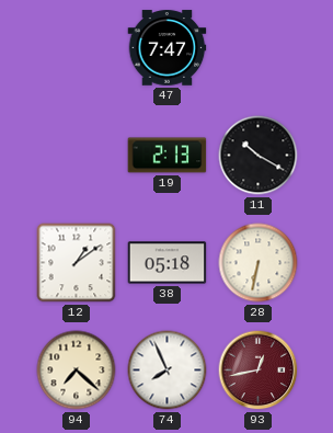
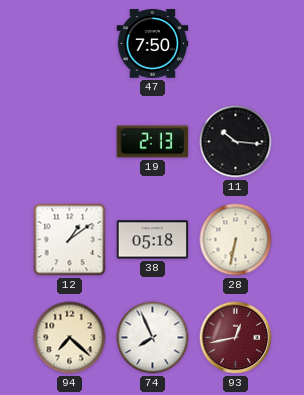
47: 7:47 -> 7:50
11: 10:20 -> 10:16
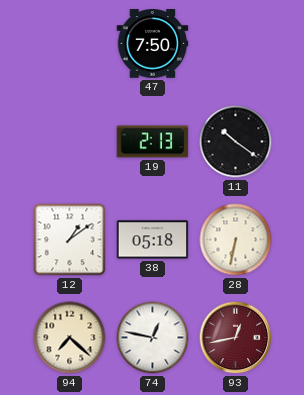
11: 10:16 -> 10:21
74: 7:56 -> 12:47
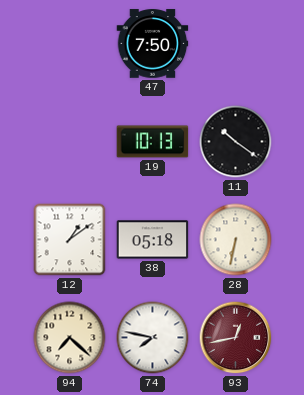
19: 2:13 -> 10:13
74: 12:47 -> 7:47
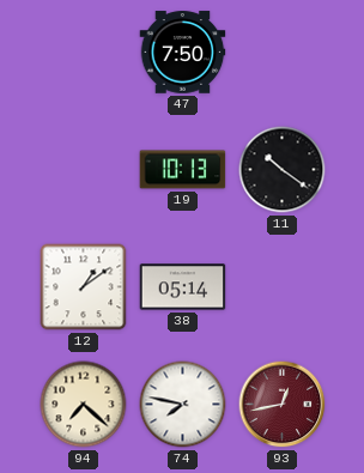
38: 05:18 -> 05:14
28: 6:32 -> none
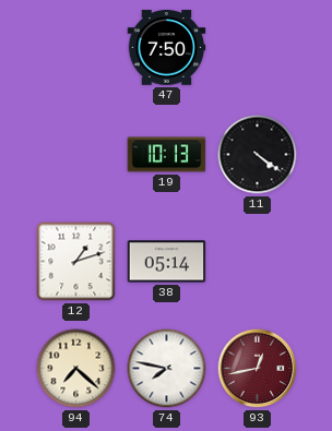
11: 10:21 -> 4:21
12: 1:09 -> 1:12
